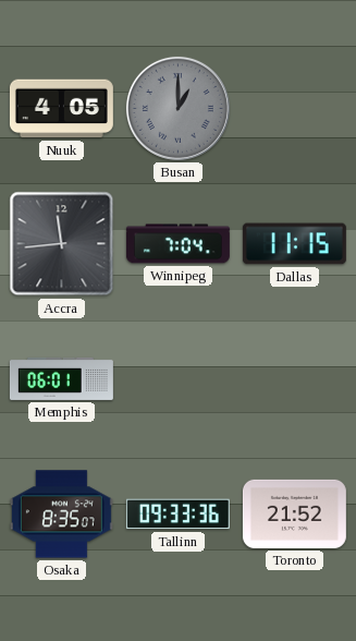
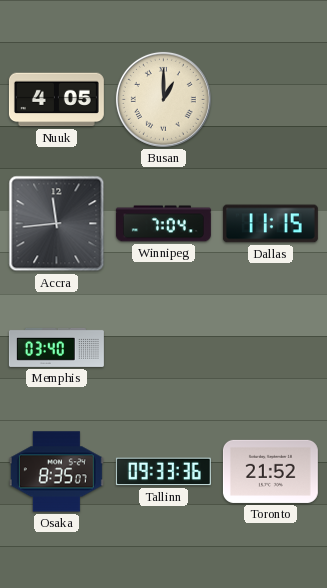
Busan dial: grey -> cream
Memphis: 06:01 -> 03:40
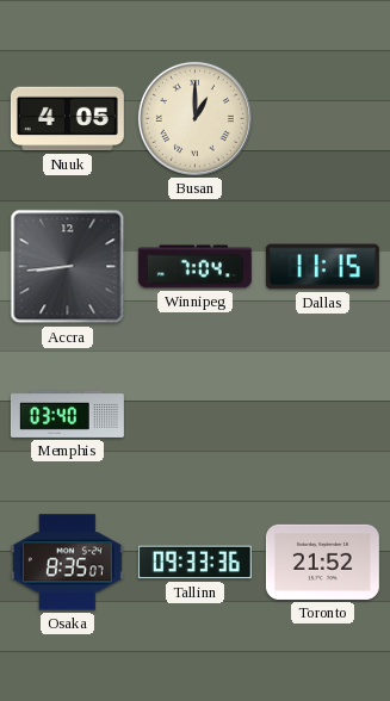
Accra: 11:44 -> 8:44
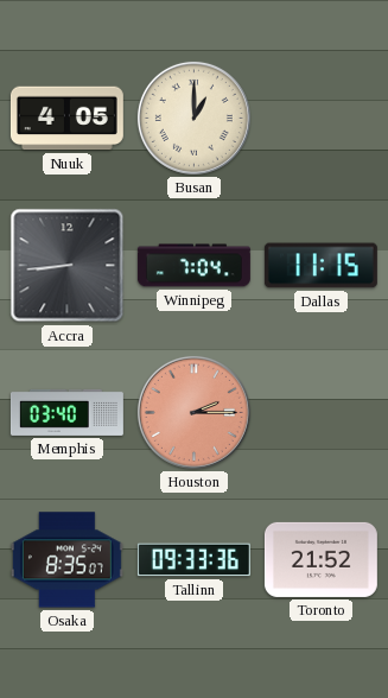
Houston: none -> 2:15
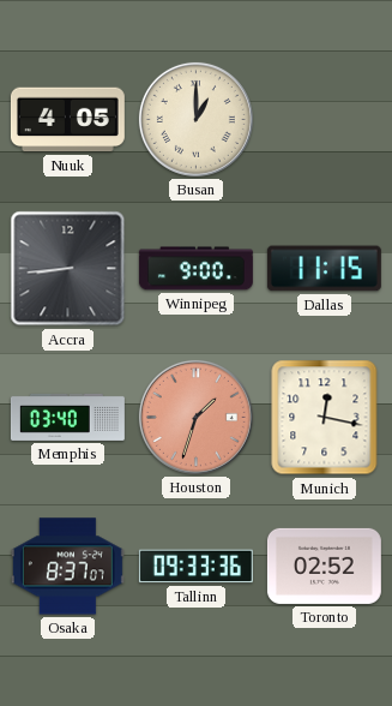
Winnipeg: 7:04 -> 9:00
Houston: 2:15 -> 1:33
Munich: none -> 12:17
Osaka: 8:35 -> 8:37
Toronto: 21:52 -> 02:52
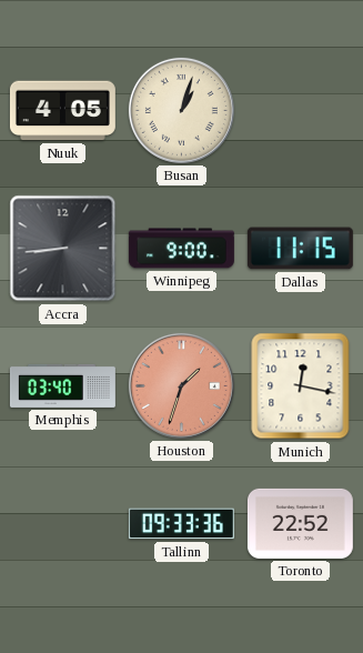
Busan: 1:00 -> 1:03
Osaka: 8:37 -> none
Toronto: 02:52 -> 22:52
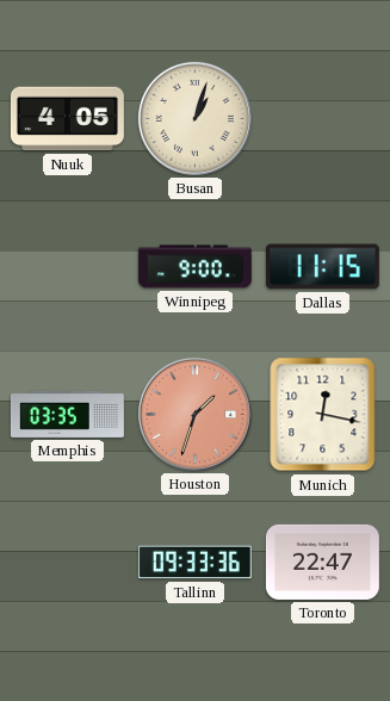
Accra: 8:44 -> none
Memphis: 03:40 -> 03:35
Toronto: 22:52 -> 22:47
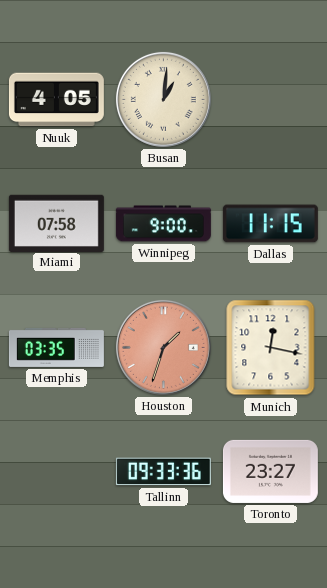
Busan: 1:03 -> 1:01
Miami: none -> 07:58
Toronto: 22:47 -> 23:27
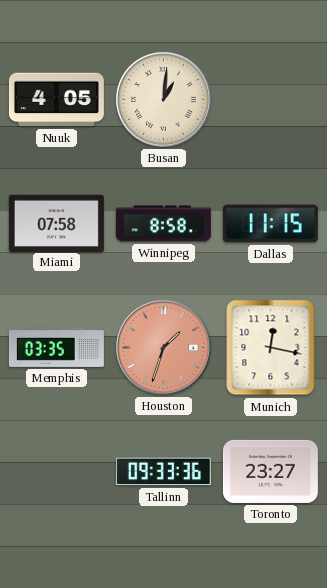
Winnipeg: 9:00 -> 8:58
